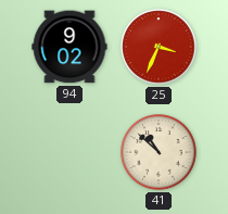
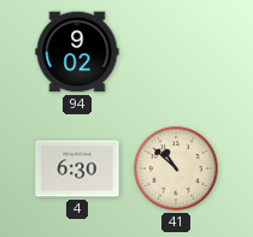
25: 3:34 -> none
4: none -> 6:30
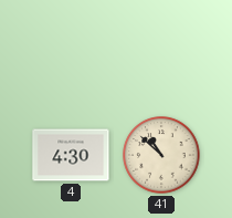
94: 9:02 -> none
4: 6:30 -> 4:30
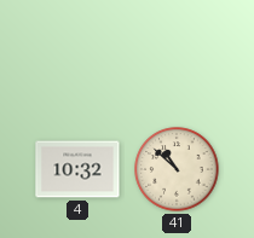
4: 4:30 -> 10:32
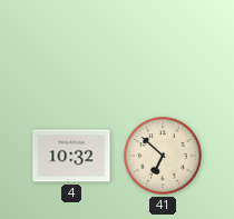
41: 10:52 -> 6:52
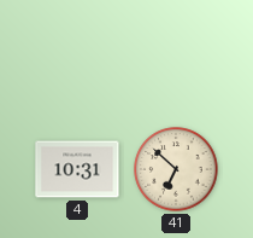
4: 10:32 -> 10:31
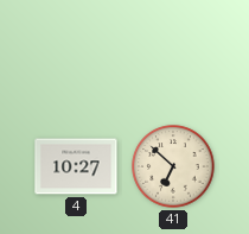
4: 10:31 -> 10:27
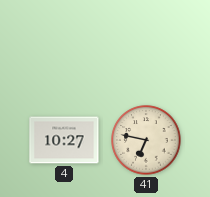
41: 6:52 -> 6:47
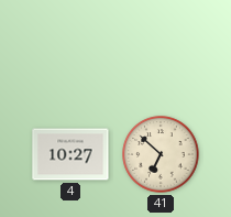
41: 6:47 -> 6:52
